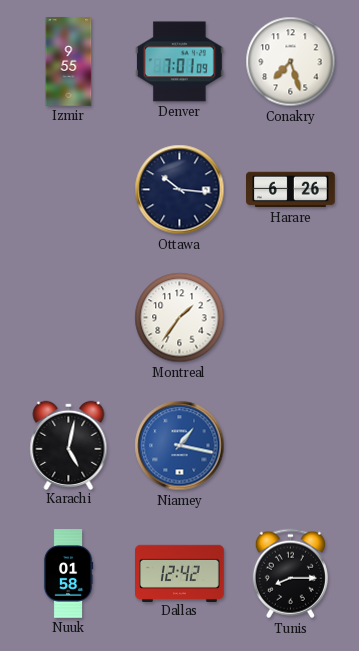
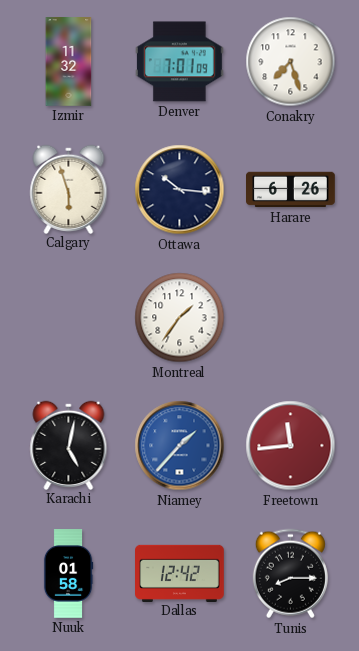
Izmir: 9:55 -> 11:32
Calgary: none -> 5:57
Niamey: 1:17 -> 1:37
Freetown: none -> 11:44
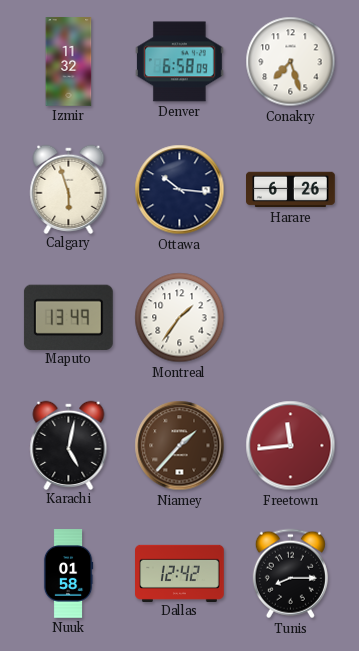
Denver: 7:01 -> 6:58
Maputo: none -> 13:49
Niamey dial: blue -> brown
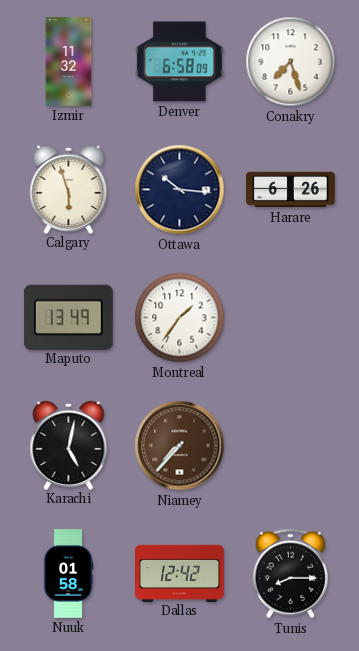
Niamey: 1:37 -> 7:37
Freetown: 11:44 -> none
